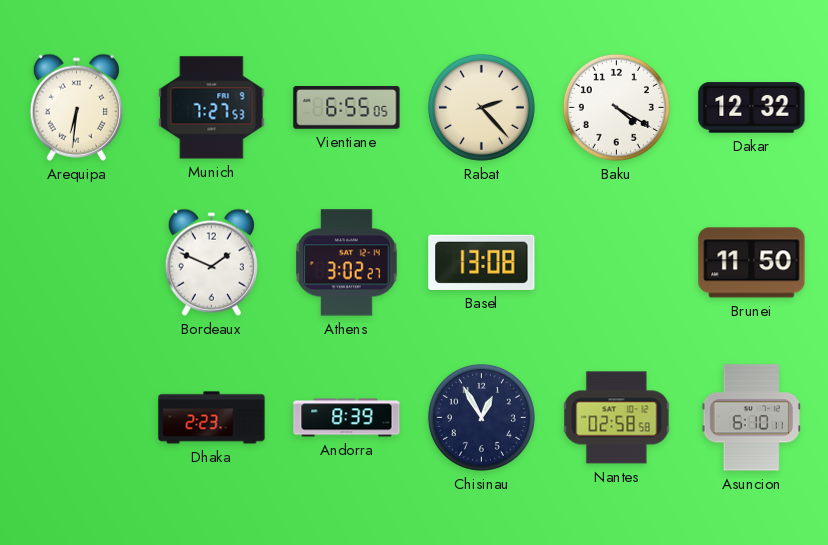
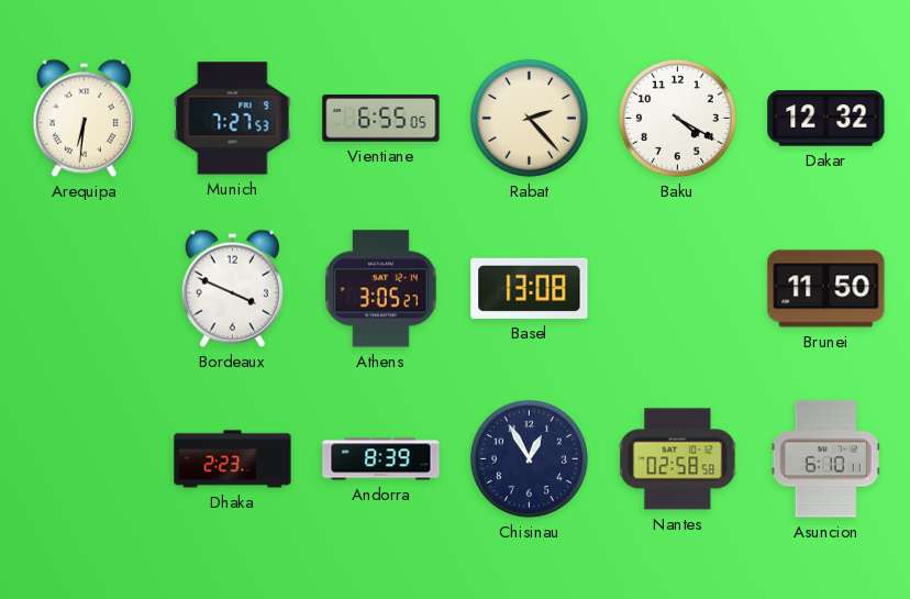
Bordeaux: 1:49 -> 3:49
Athens: 3:02 -> 3:05
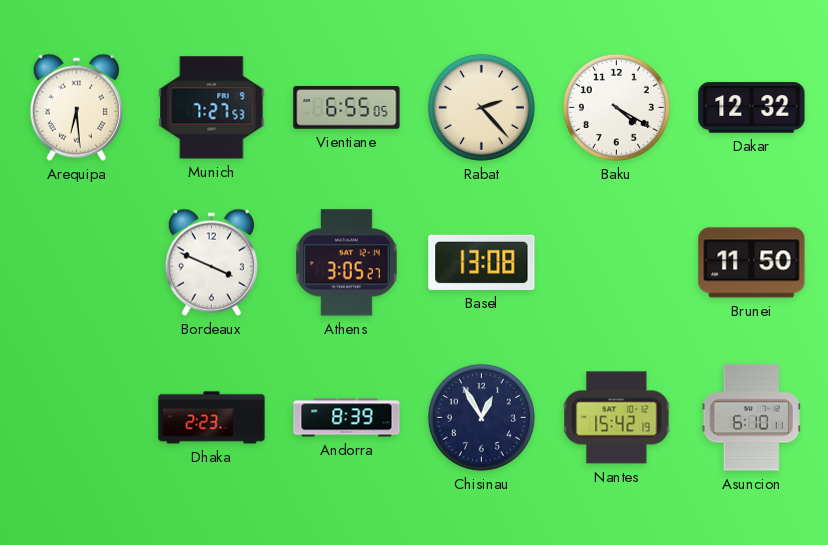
Arequipa: 6:31 -> 6:29
Nantes: 02:58 -> 15:42
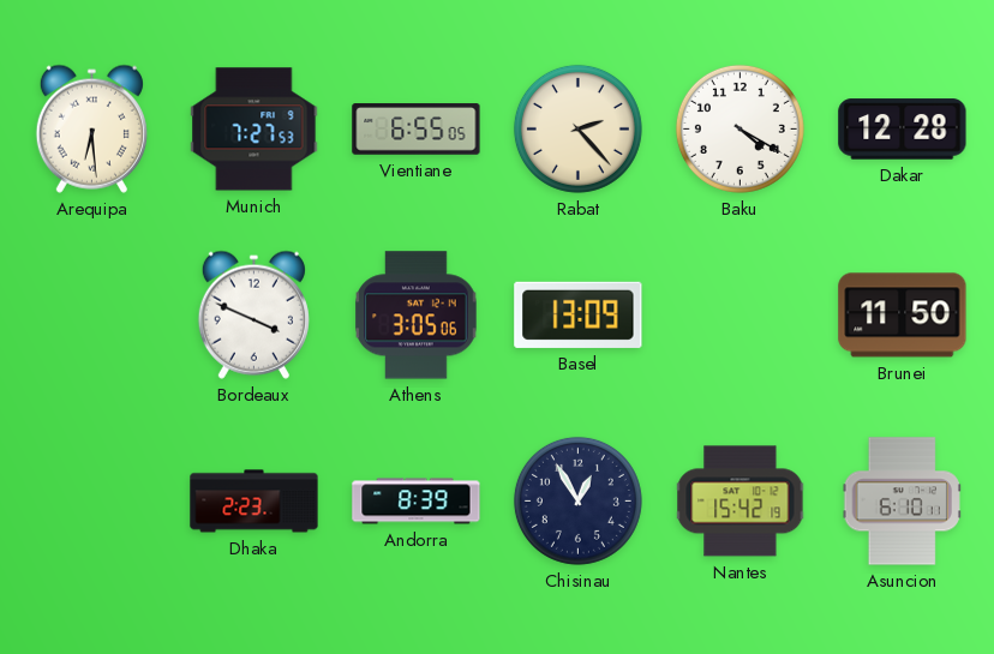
Dakar: 12:32 -> 12:28
Athens: 3:05:27 -> 3:05:06
Basel: 13:08 -> 13:09
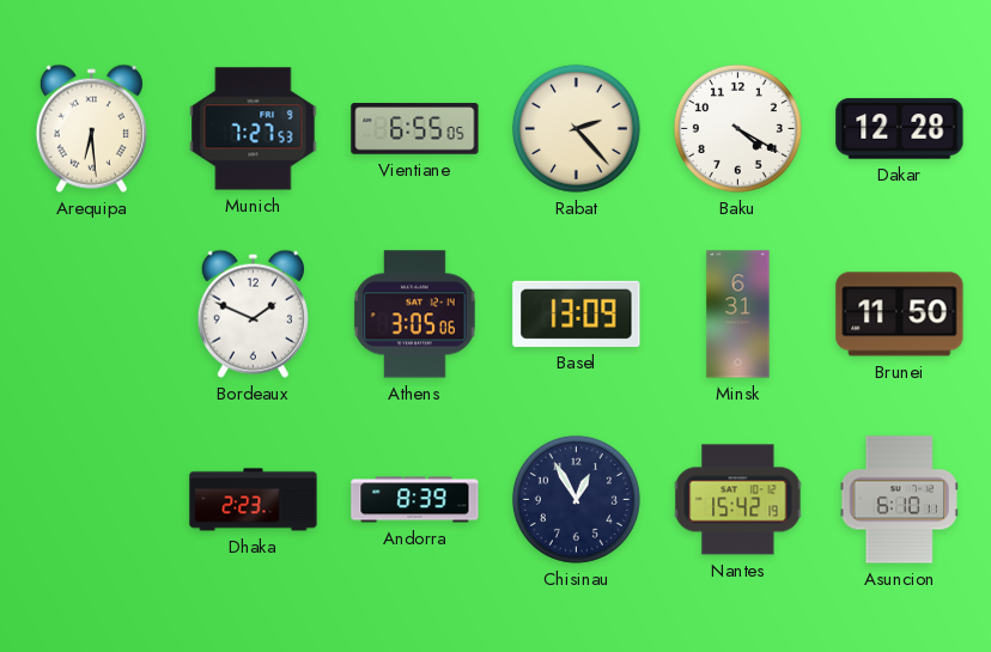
Bordeaux: 3:49 -> 1:49
Minsk: none -> 6:31
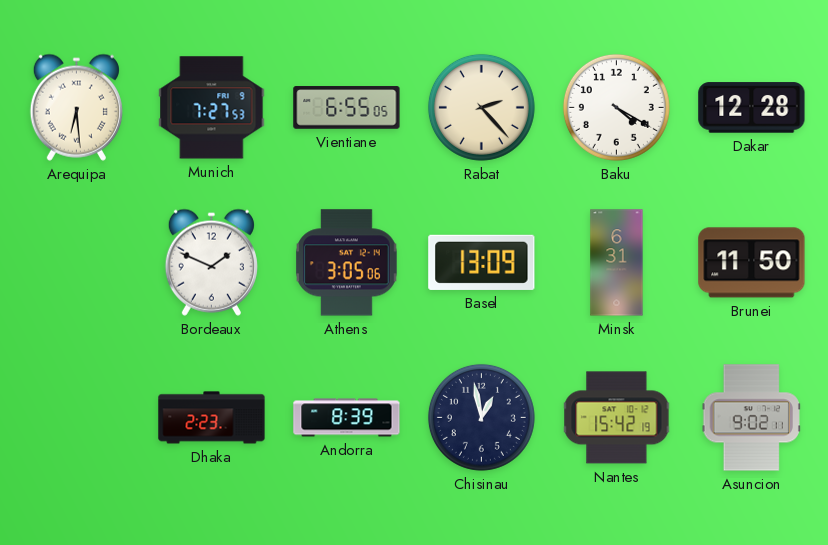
Chisinau: 12:55 -> 12:58
Asuncion: 6:10 -> 9:02
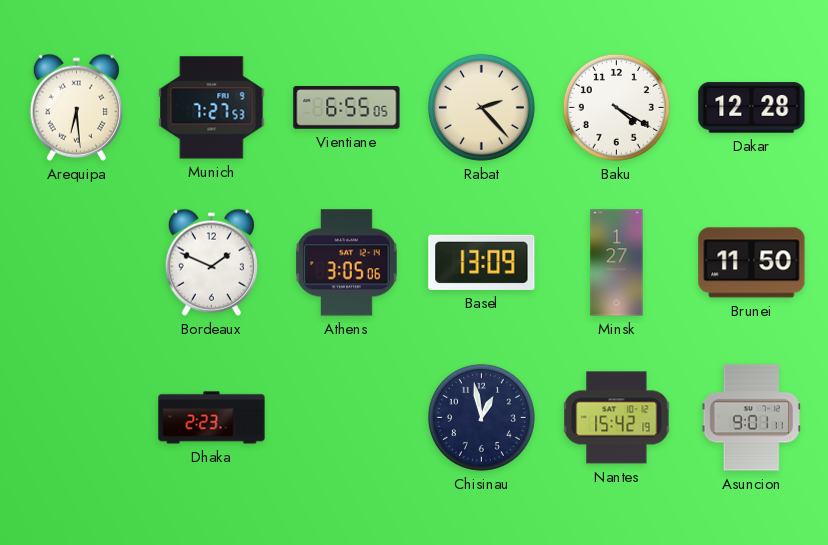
Minsk: 6:31 -> 1:27
Andorra: 8:39 -> none
Asuncion: 9:02 -> 9:01
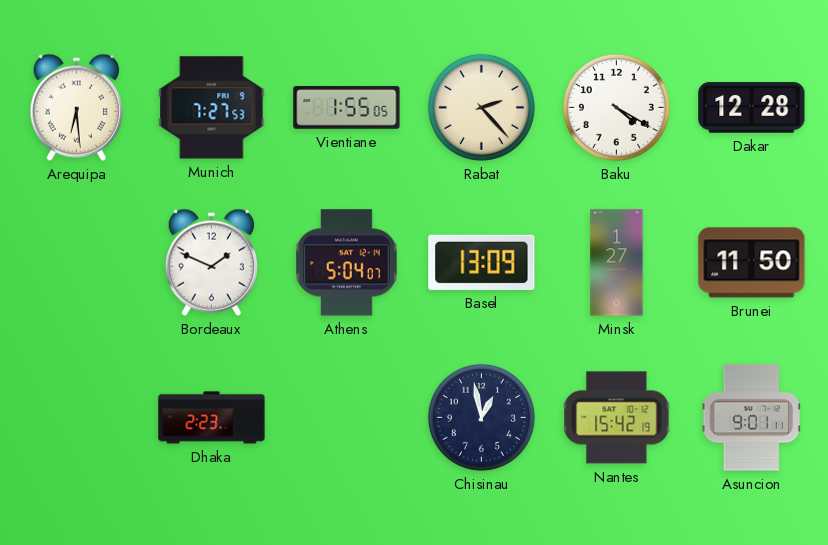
Vientiane: 6:55 -> 1:55
Athens: 3:05 -> 5:04
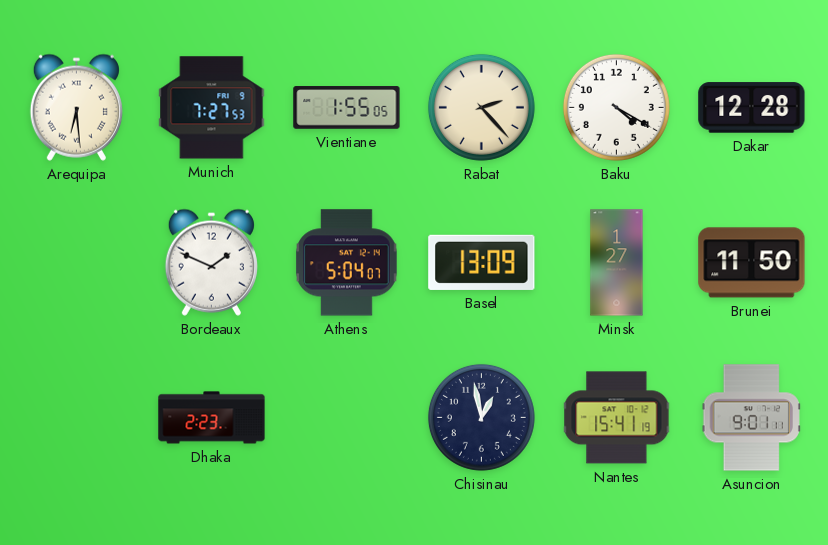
Nantes: 15:42 -> 15:41
